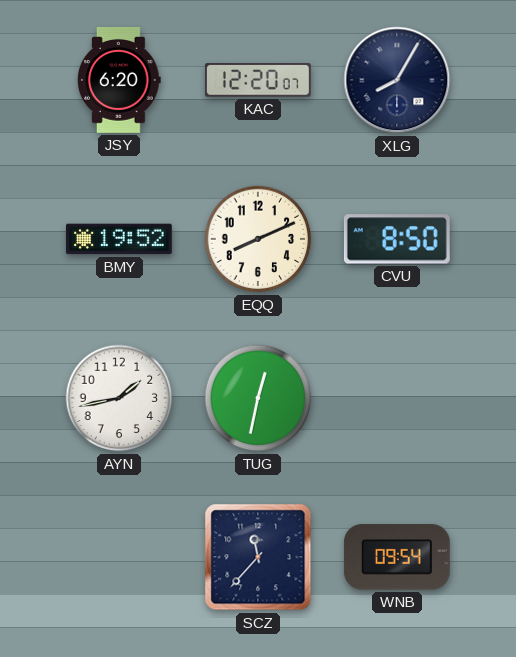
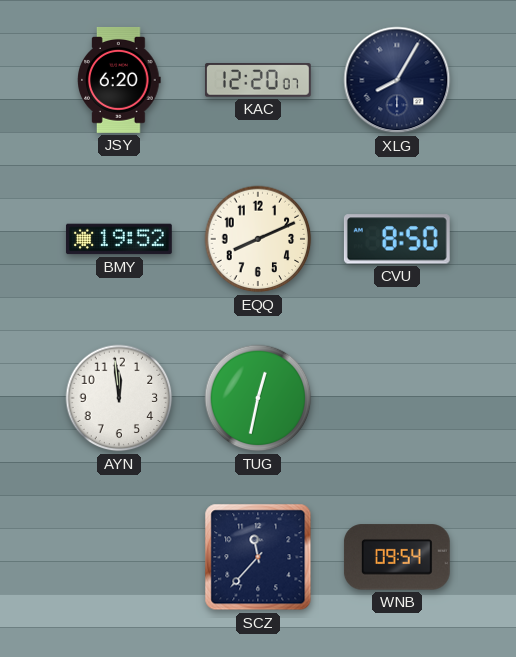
AYN: 1:43 -> 11:59
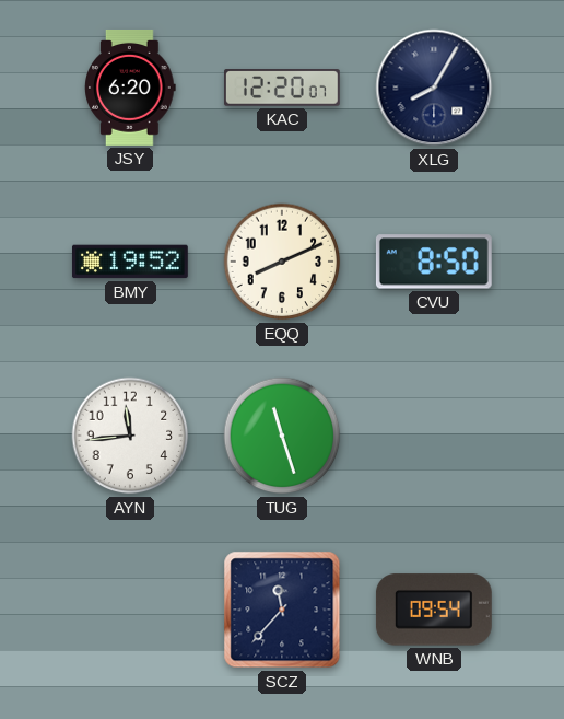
AYN: 11:59 -> 11:44
TUG: 12:32 -> 11:27
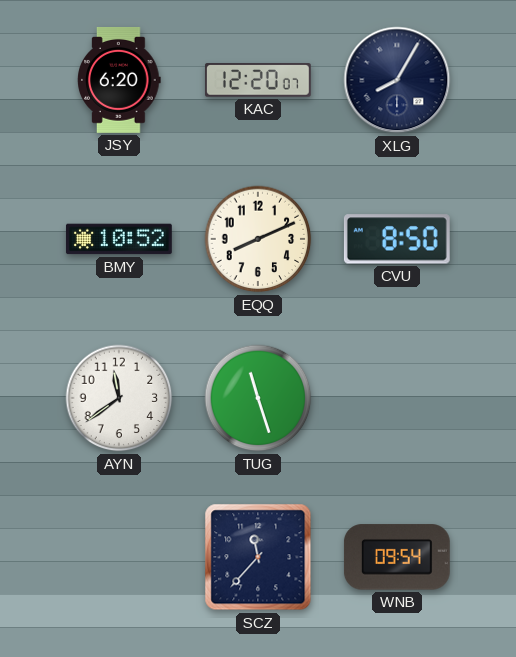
BMY: 19:52 -> 10:52
AYN: 11:44 -> 11:39
